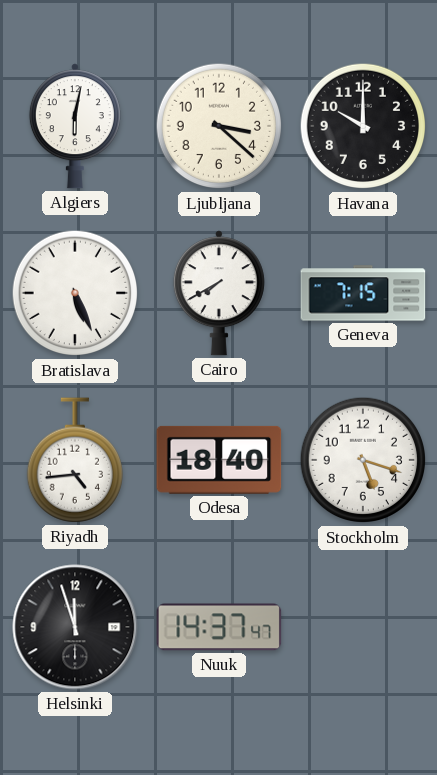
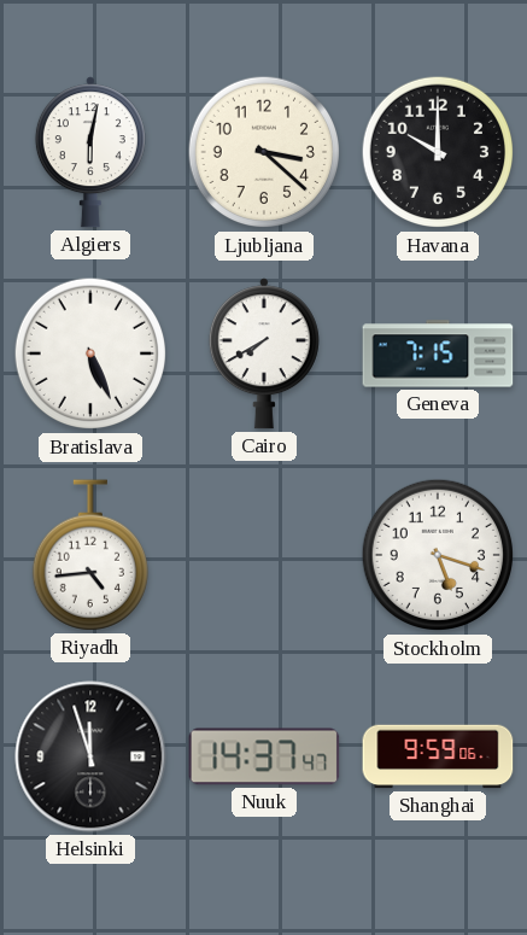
Odesa: 18:40 -> none
Shanghai: none -> 9:59
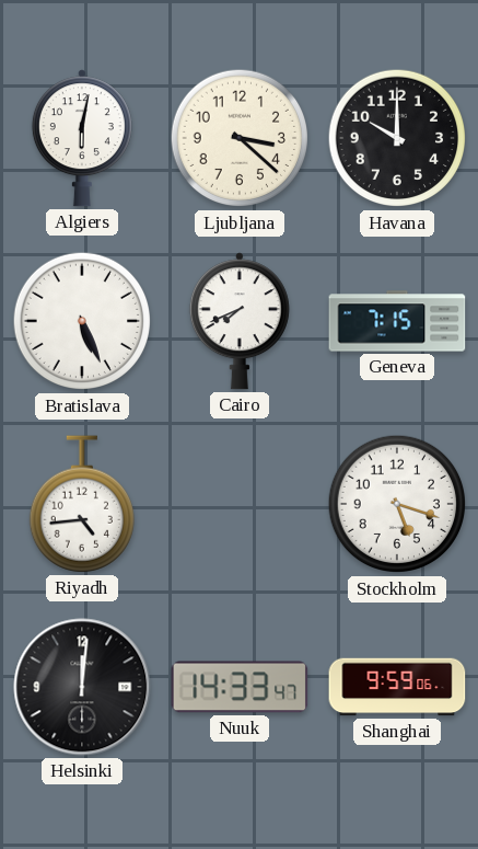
Cairo: 7:40 -> 7:41
Helsinki: 11:57 -> 12:01
Nuuk: 14:37 -> 14:33
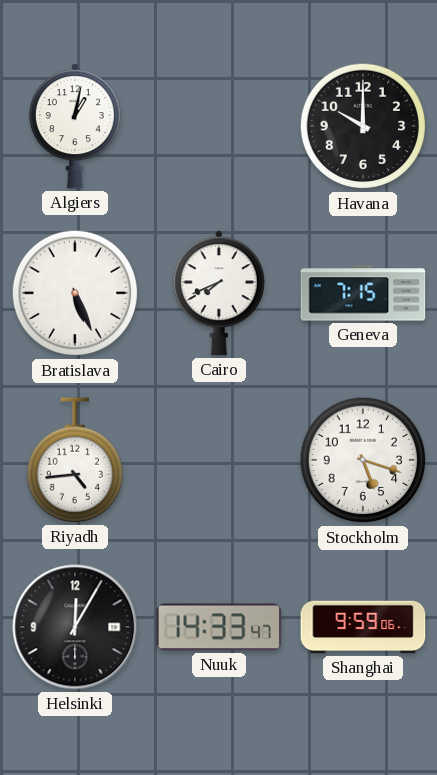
Algiers: 6:02 -> 1:02
Ljubljana: 3:22 -> none
Helsinki: 12:01 -> 12:05
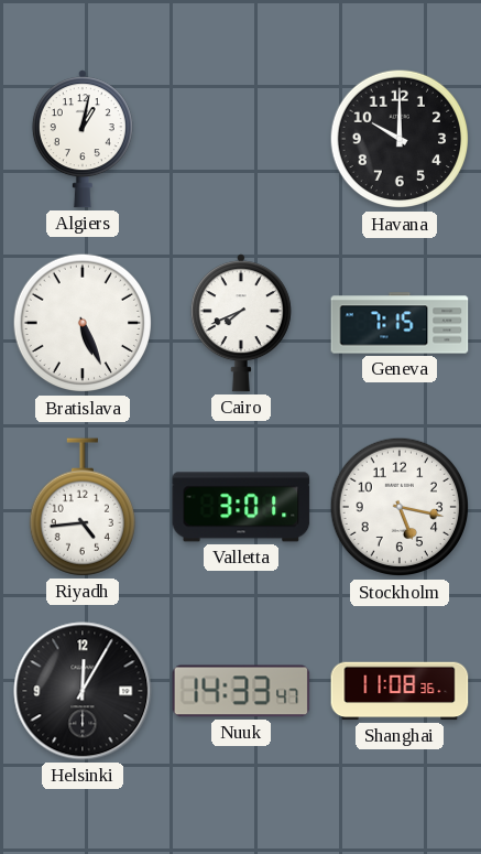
Valletta: none -> 3:01
Stockholm: 5:18 -> 5:17
Shanghai: 9:59 -> 11:08
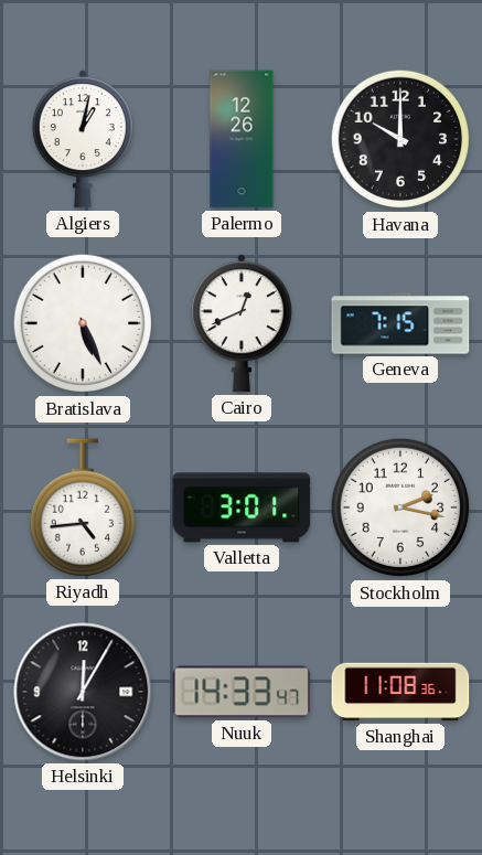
Palermo: none -> 12:26
Cairo: 7:41 -> 12:41
Stockholm: 5:17 -> 2:17
